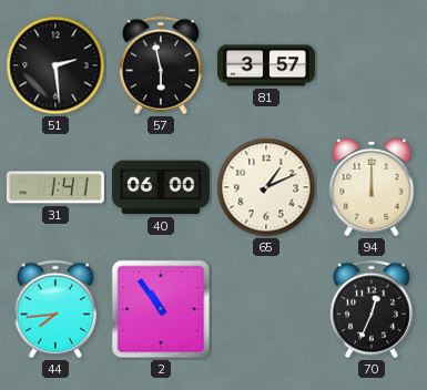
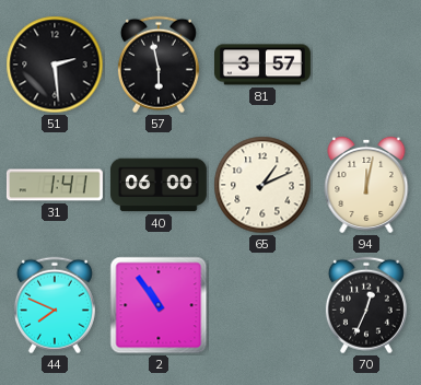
94: 12:00 -> 12:02
44: 7:44 -> 7:49
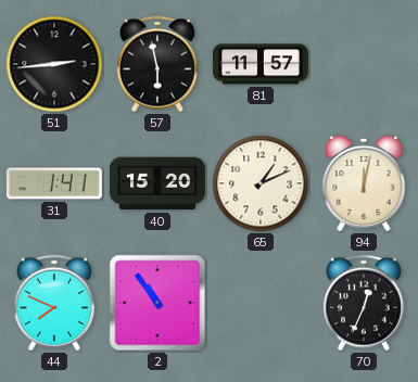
51: 2:29 -> 2:44
81: 3:57 -> 11:57
40: 06:00 -> 15:20
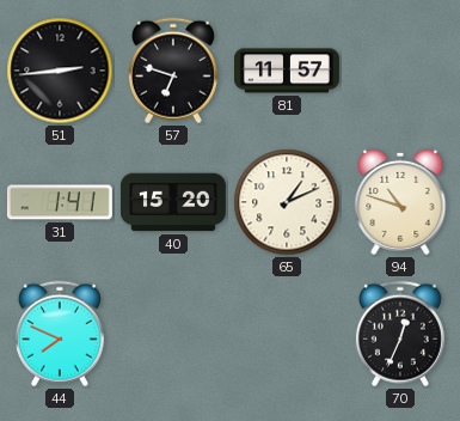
57: 5:58 -> 6:48
94: 12:02 -> 10:48
2: 10:54 -> none
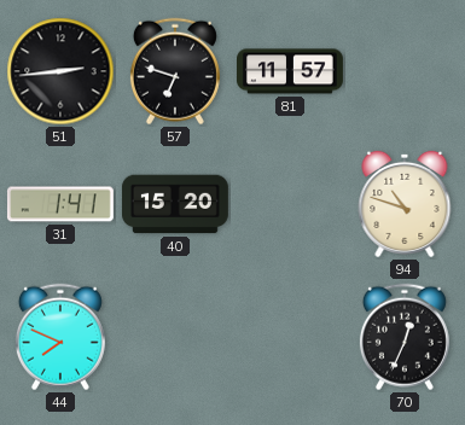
65: 1:11 -> none
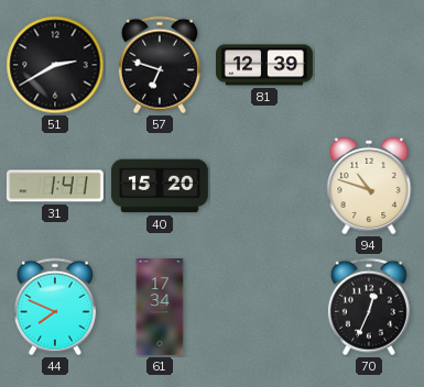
51: 2:44 -> 2:40
81: 11:57 -> 12:39
61: none -> 17:34
